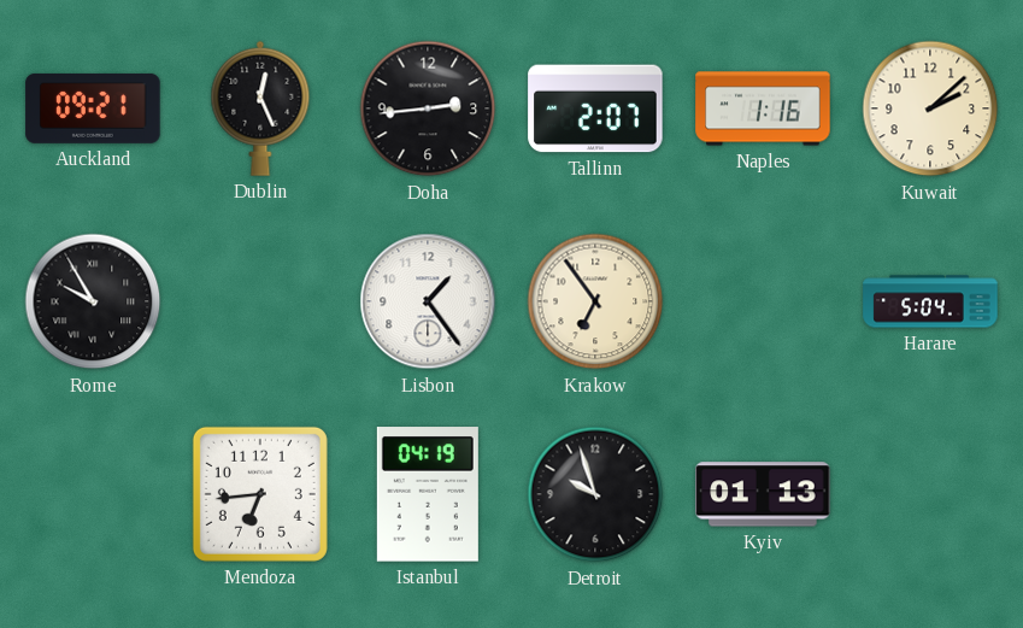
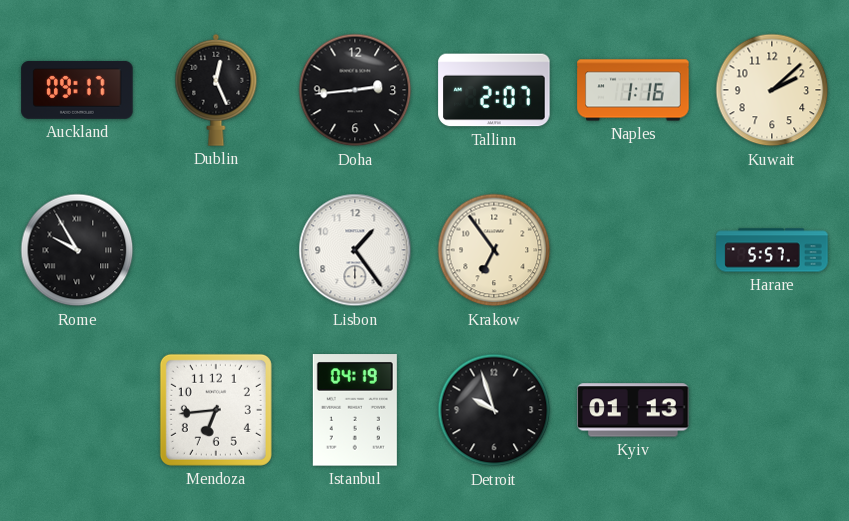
Auckland: 09:21 -> 09:17
Harare: 5:04 -> 5:57
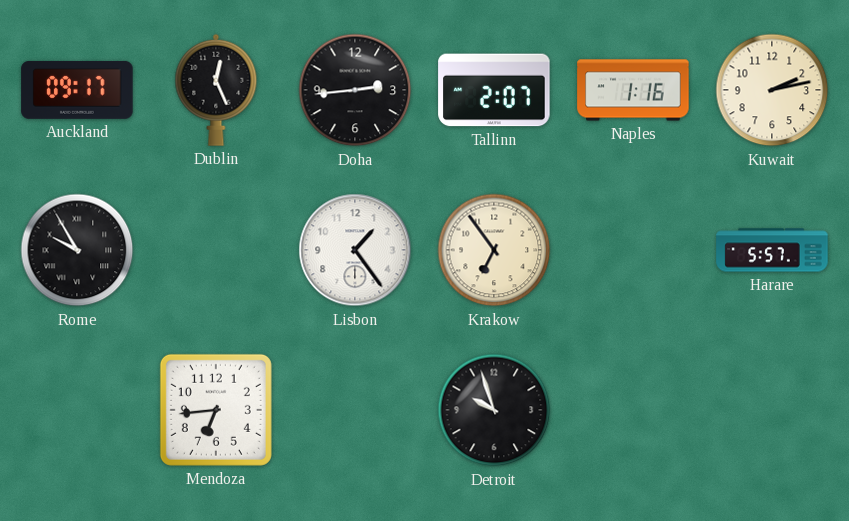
Kuwait: 2:08 -> 2:13
Istanbul: 04:19 -> none
Kyiv: 01:13 -> none
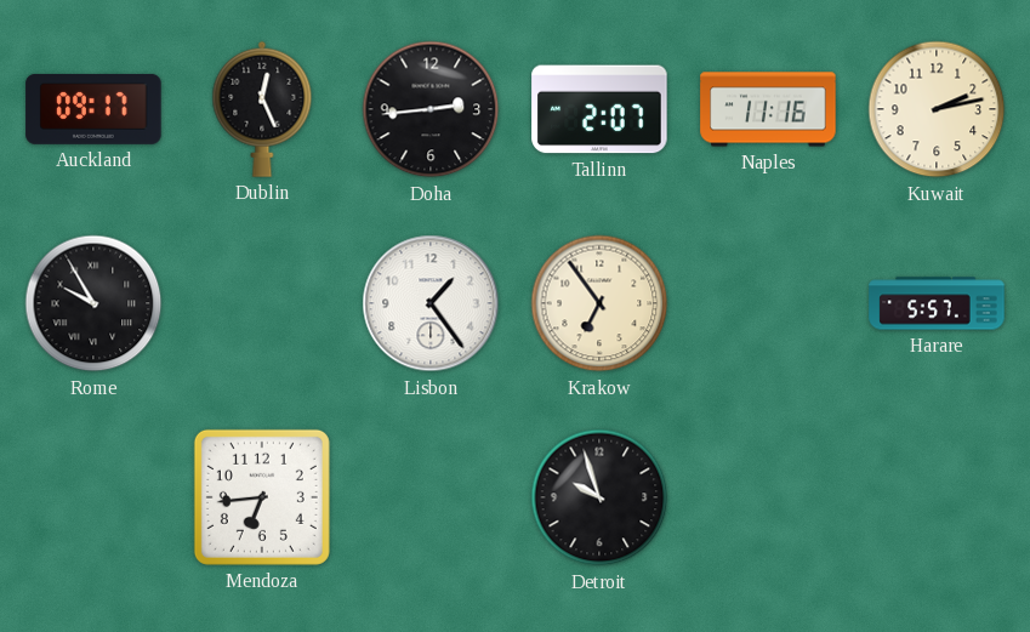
Naples: 1:16 -> 11:16
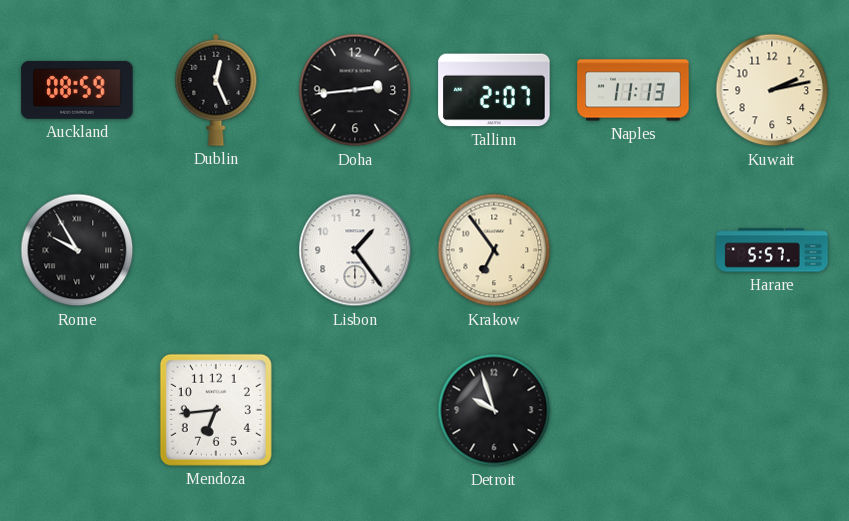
Auckland: 09:17 -> 08:59
Naples: 11:16 -> 11:13
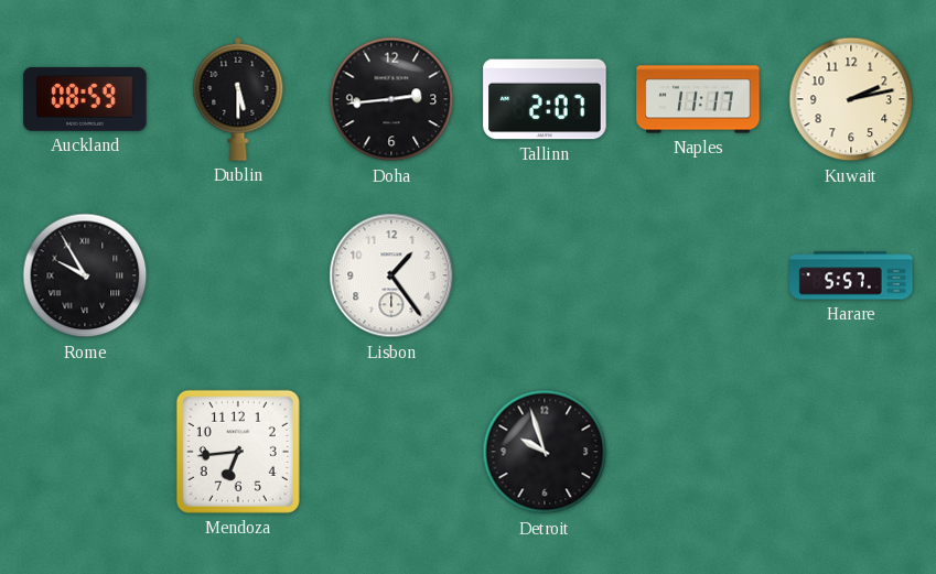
Dublin: 12:26 -> 5:30
Naples: 11:13 -> 11:17
Krakow: 6:54 -> none
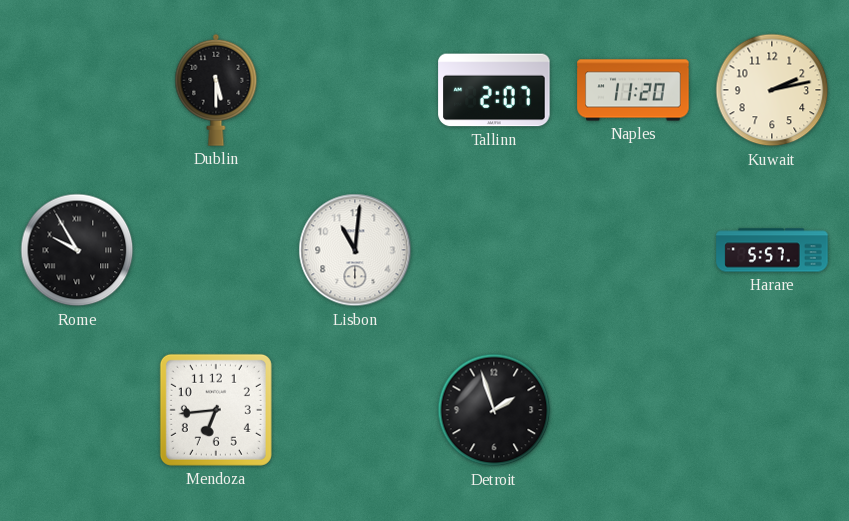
Auckland: 08:59 -> none
Doha: 2:44 -> none
Naples: 11:17 -> 11:20
Lisbon: 1:24 -> 11:01
Detroit: 9:57 -> 1:57
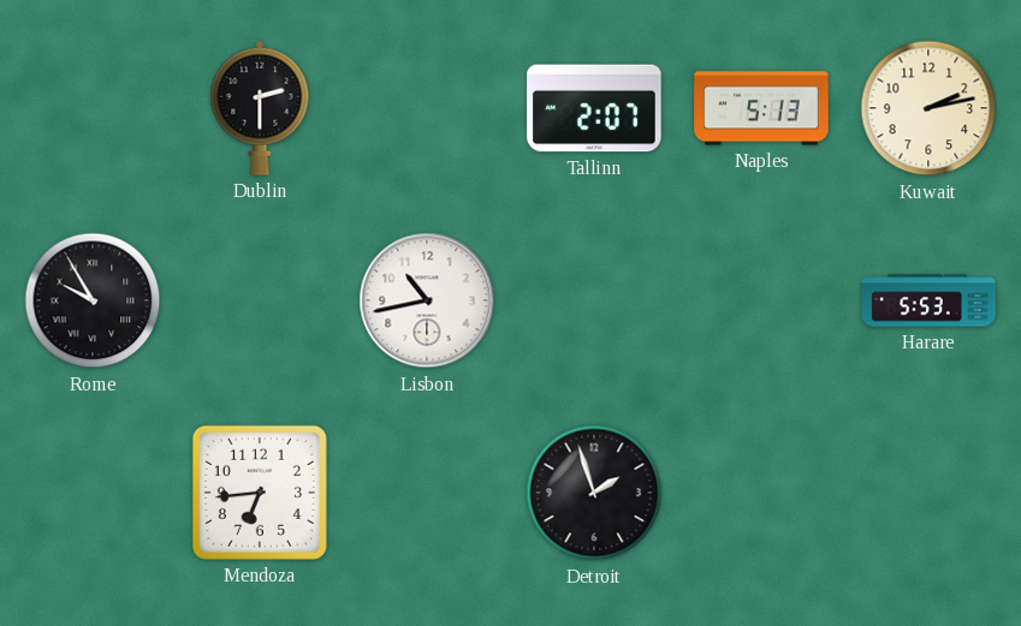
Dublin: 5:30 -> 2:30
Naples: 11:20 -> 5:13
Lisbon: 11:01 -> 10:43
Harare: 5:57 -> 5:53
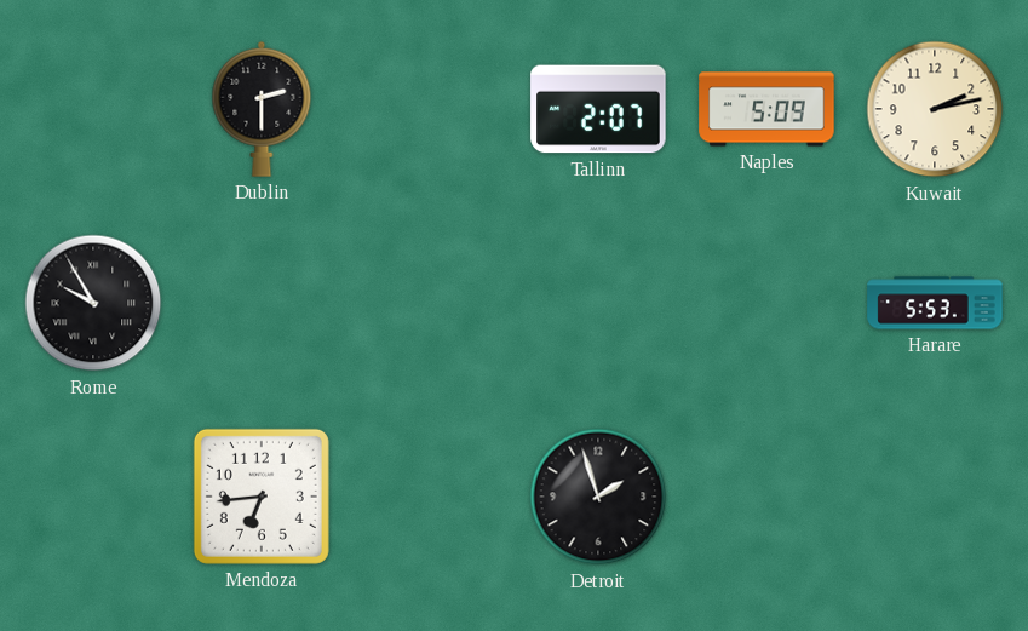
Naples: 5:13 -> 5:09
Lisbon: 10:43 -> none
